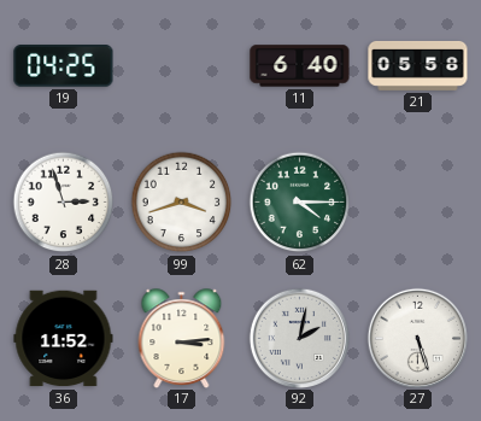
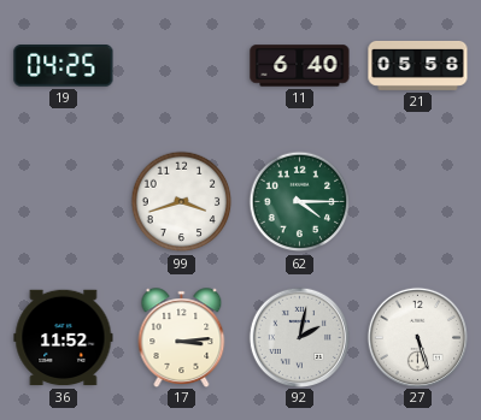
28: 2:57 -> none
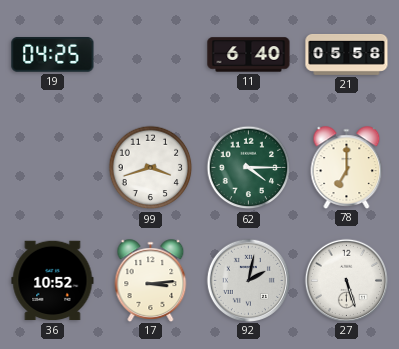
78: none -> 7:00
36: 11:52 -> 10:52
